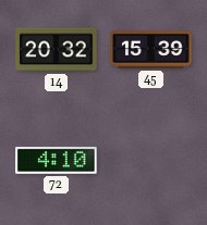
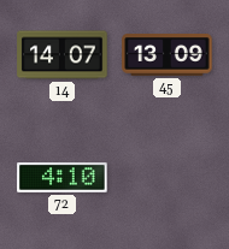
14: 20:32 -> 14:07
45: 15:39 -> 13:09
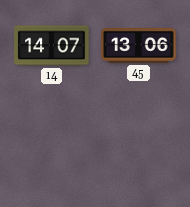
45: 13:09 -> 13:06
72: 4:10 -> none
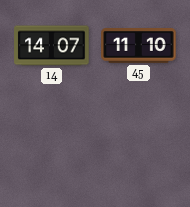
45: 13:06 -> 11:10
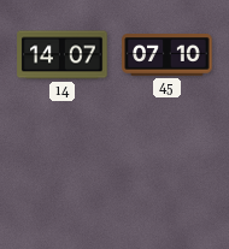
45: 11:10 -> 07:10
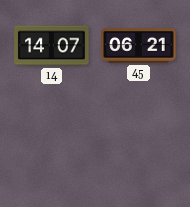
45: 07:10 -> 06:21
